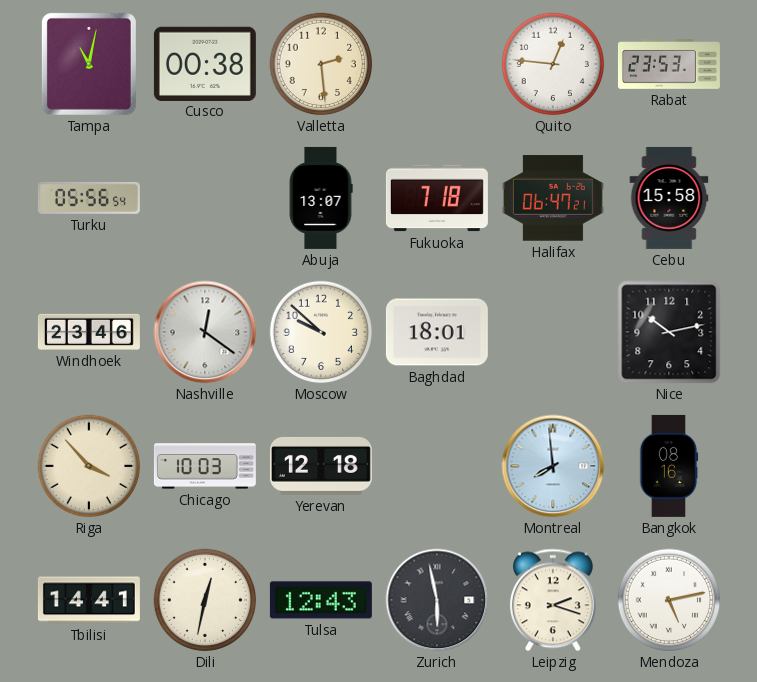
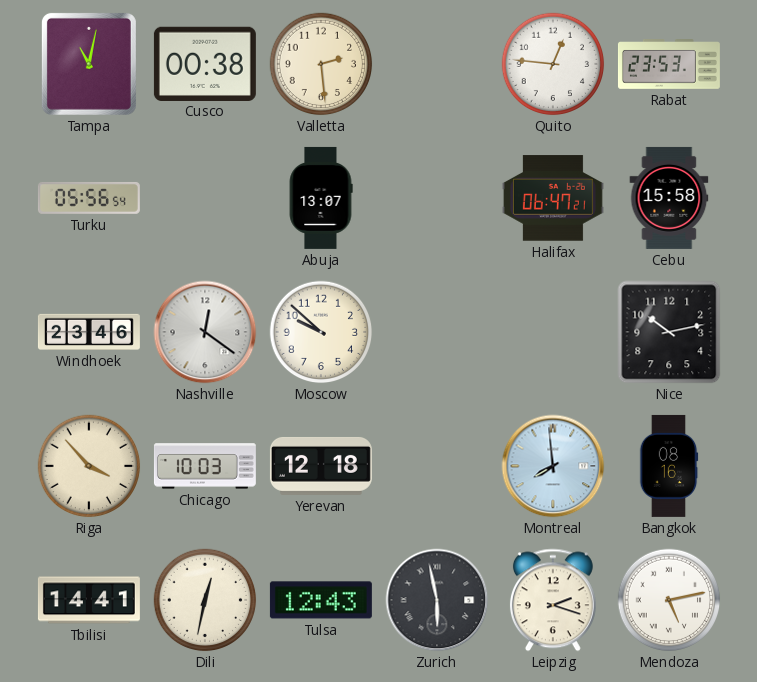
Fukuoka: 7:18 -> none
Baghdad: 18:01 -> none
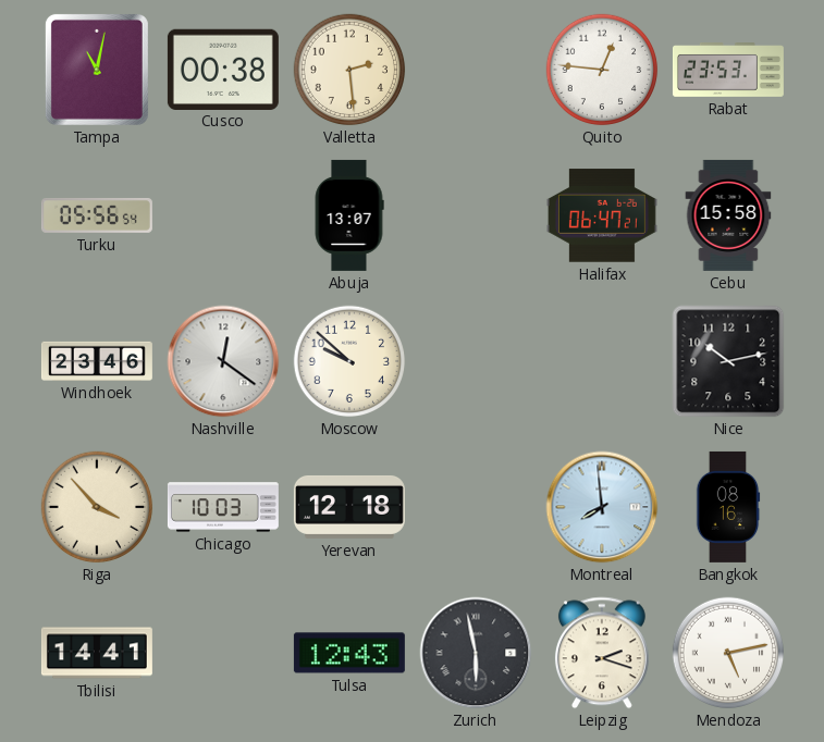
Dili: 12:32 -> none
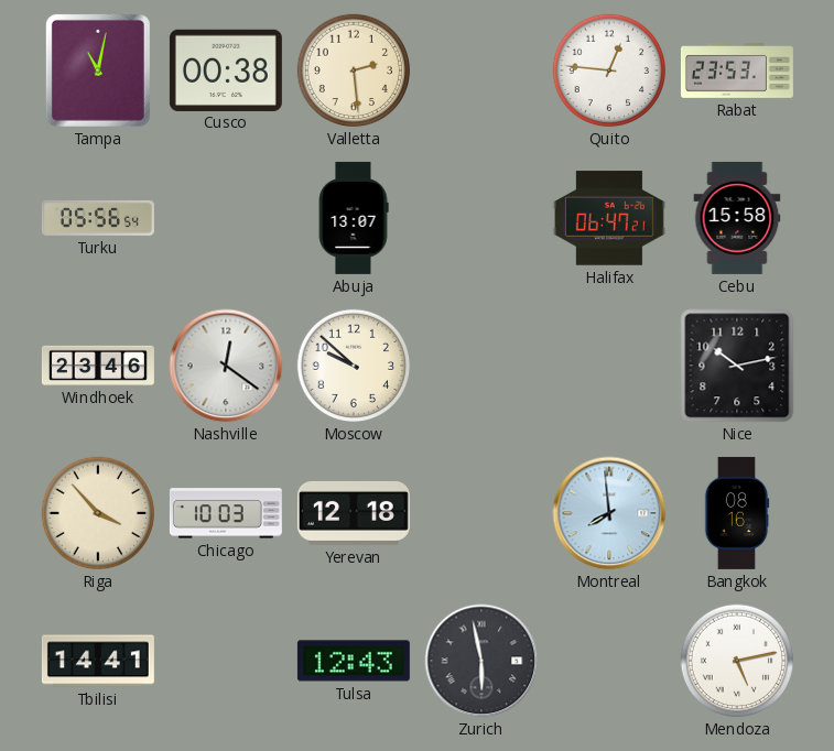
Leipzig: 2:18 -> none
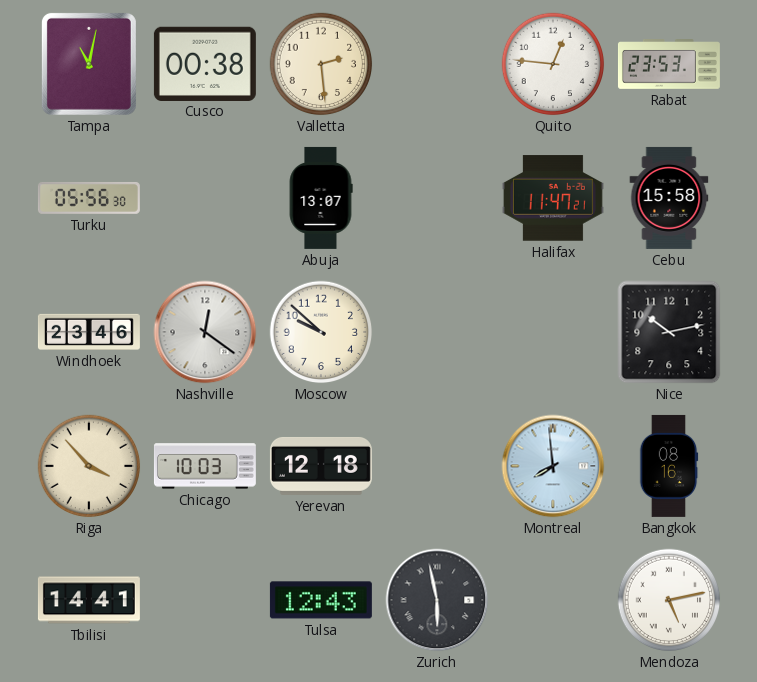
Turku: 05:56:54 -> 05:56:30
Halifax: 06:47 -> 11:47
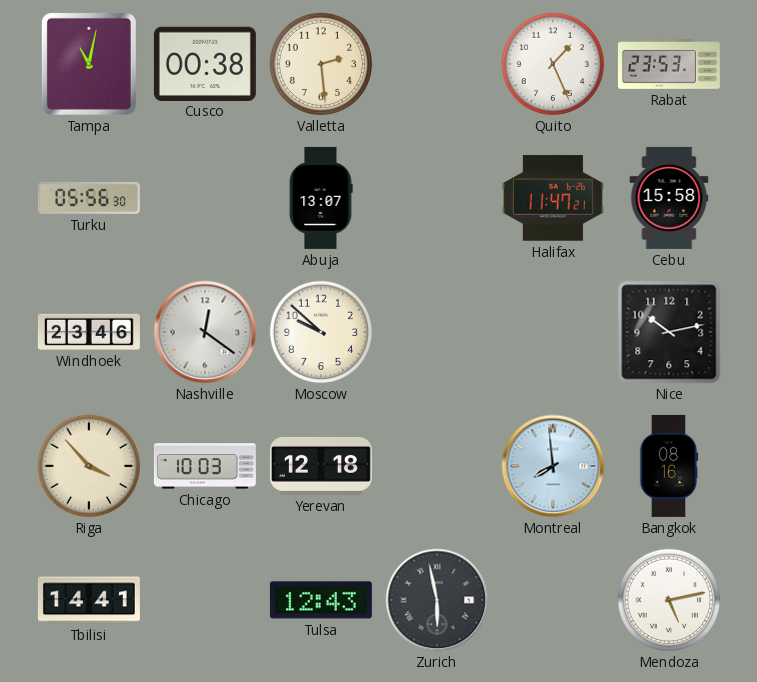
Quito: 12:46 -> 1:26
